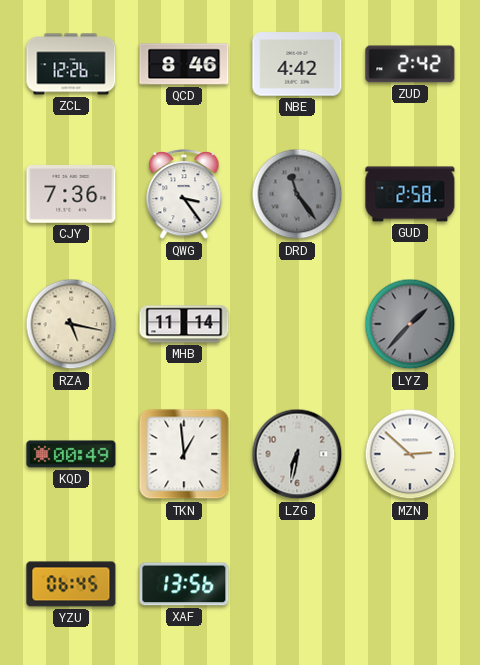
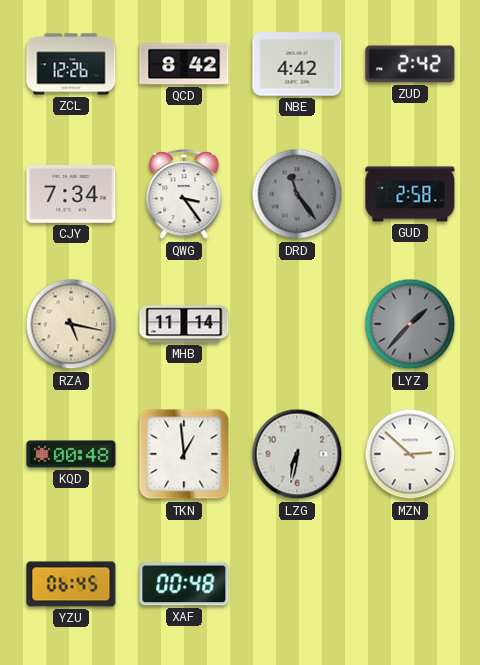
QCD: 8:46 -> 8:42
CJY: 7:36 -> 7:34
KQD: 00:49 -> 00:48
XAF: 13:56 -> 00:48
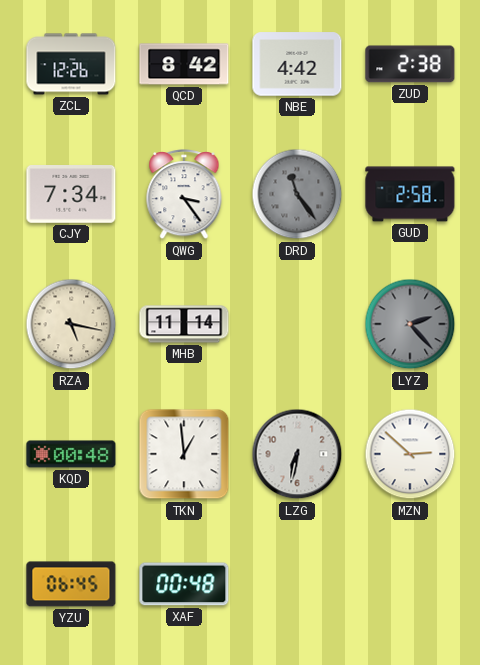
ZUD: 2:42 -> 2:38
LYZ: 1:37 -> 2:23
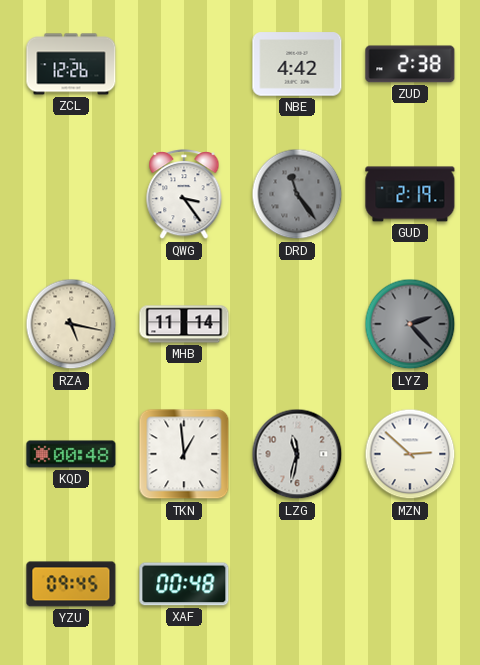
QCD: 8:42 -> none
CJY: 7:34 -> none
GUD: 2:58 -> 2:19
LZG: 6:32 -> 11:32
YZU: 06:45 -> 09:45
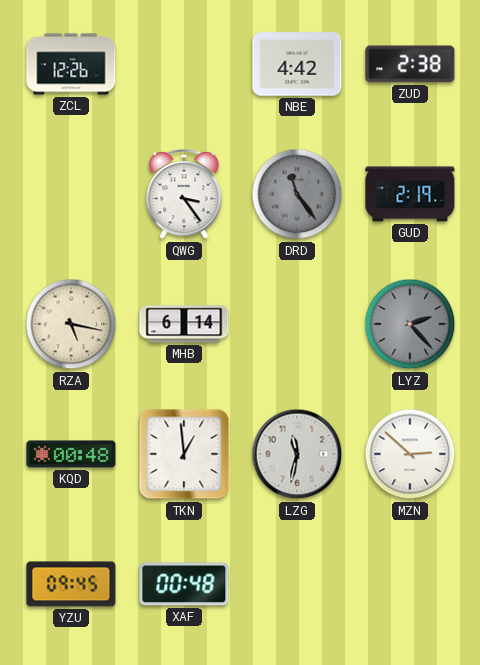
MHB: 11:14 -> 6:14
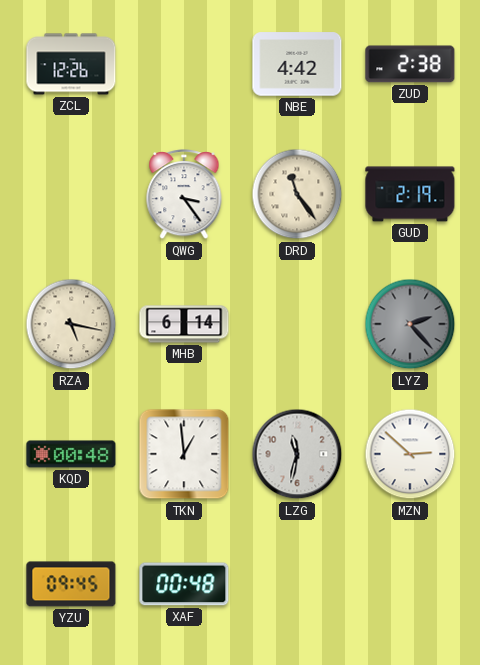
DRD dial: grey -> cream
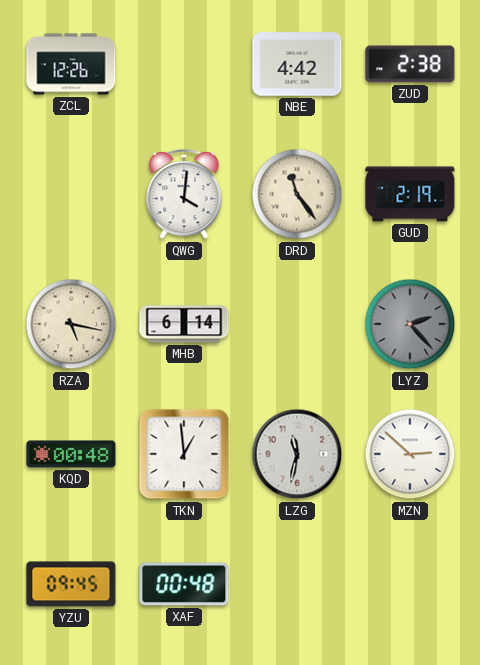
QWG: 3:24 -> 4:01
